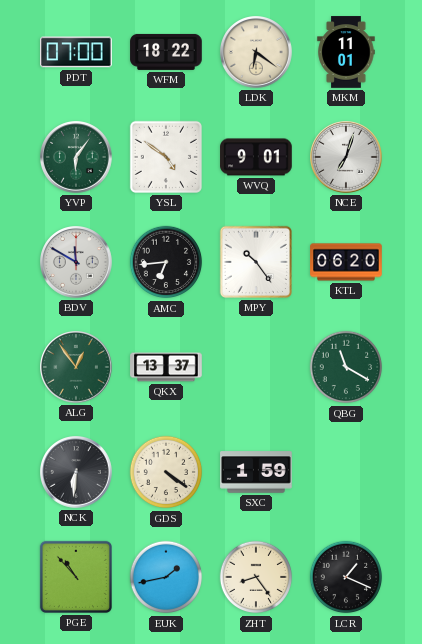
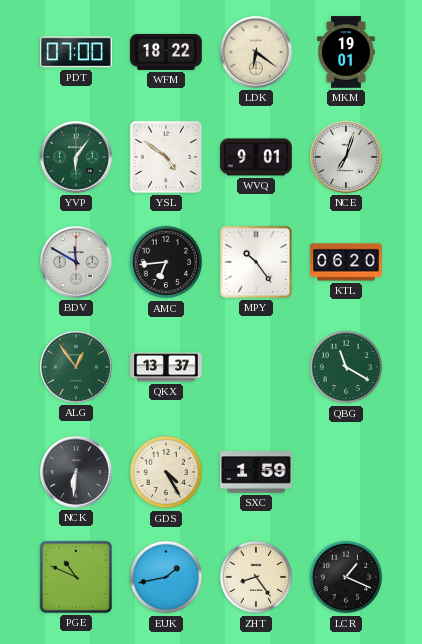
MKM: 11:01 -> 19:01
GDS: 4:21 -> 4:25
PGE: 10:53 -> 10:49
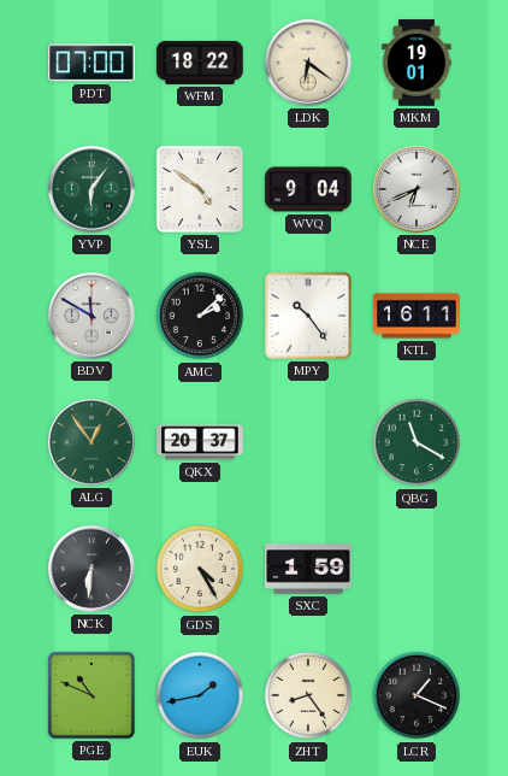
WVQ: 9:01 -> 9:04
NCE: 7:03 -> 6:41
AMC: 6:44 -> 2:08
KTL: 06:20 -> 16:11
QKX: 13:37 -> 20:37
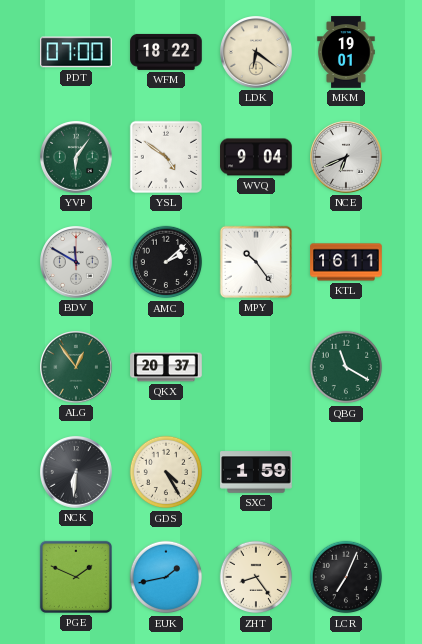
PGE: 10:49 -> 1:49
LCR: 1:19 -> 7:04
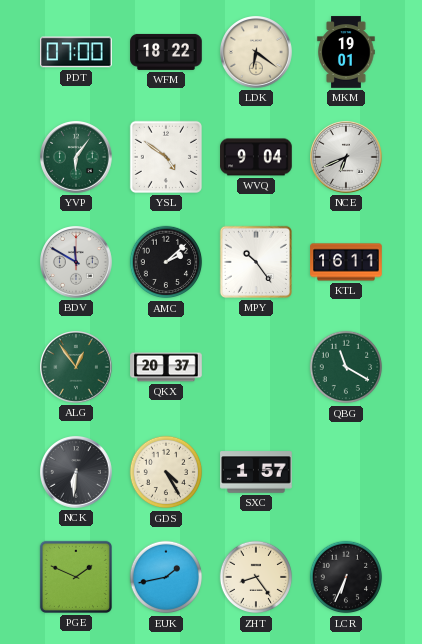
SXC: 1:59 -> 1:57
LCR: 7:04 -> 6:34
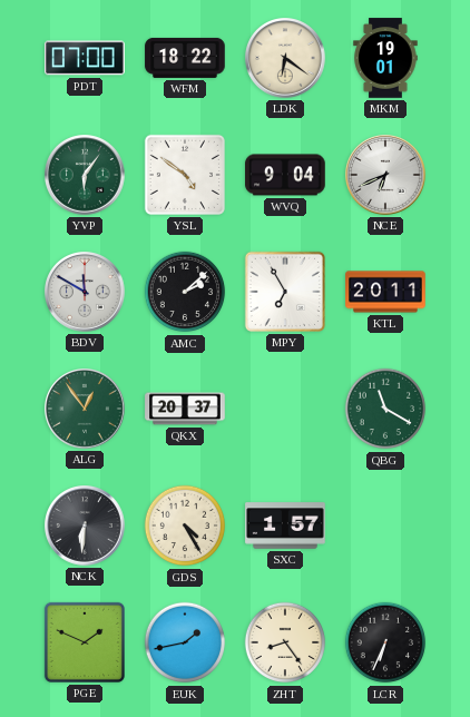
MPY: 10:24 -> 6:55
KTL: 16:11 -> 20:11
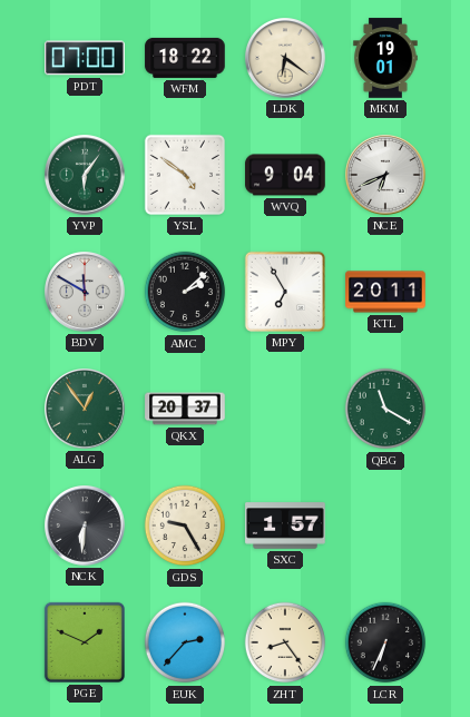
GDS: 4:25 -> 9:25
EUK: 1:43 -> 2:37
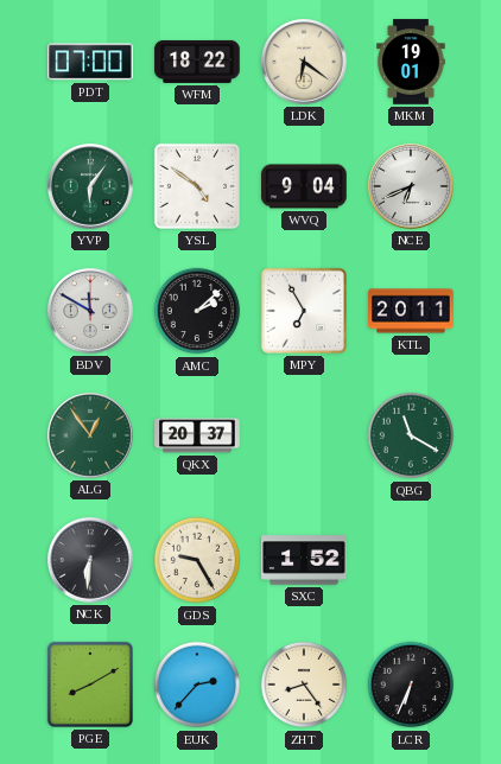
SXC: 1:57 -> 1:52
PGE: 1:49 -> 8:10
